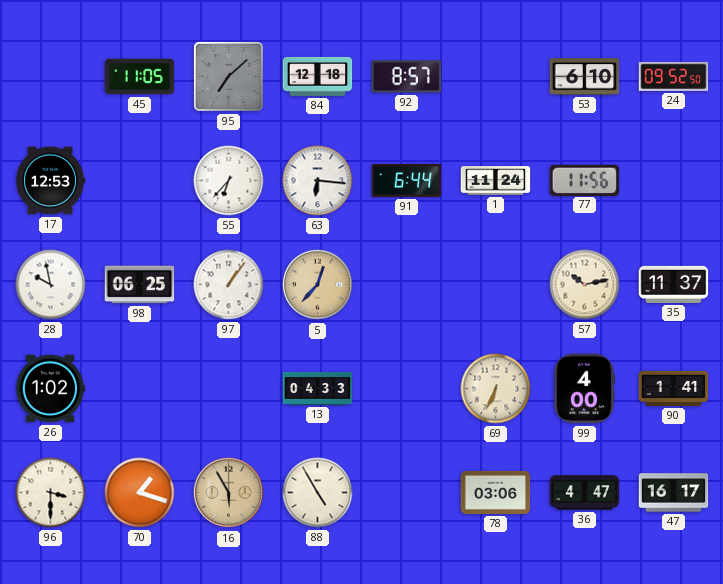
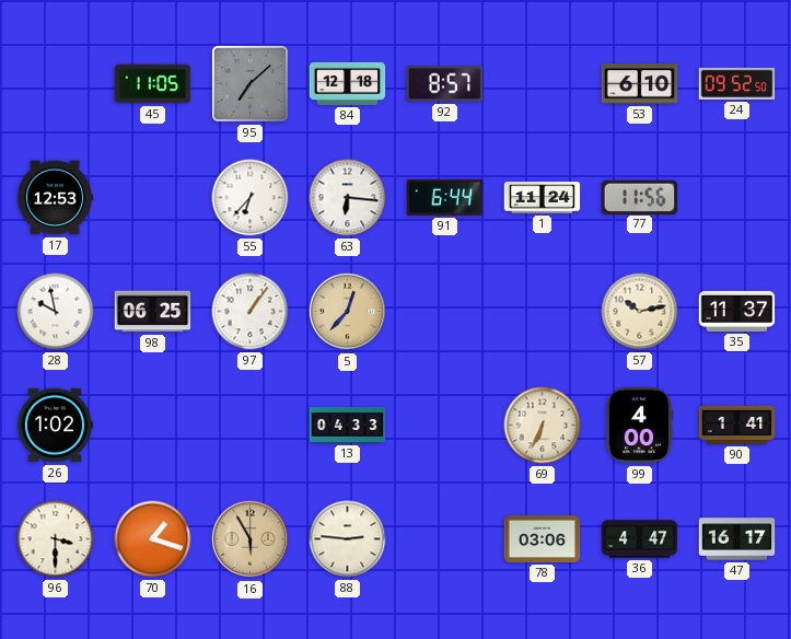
88: 4:55 -> 2:46
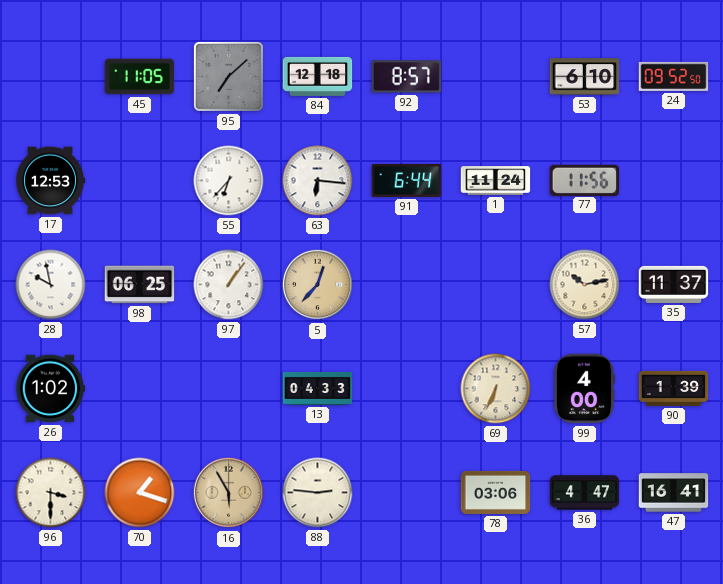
90: 1:41 -> 1:39
47: 16:17 -> 16:41
